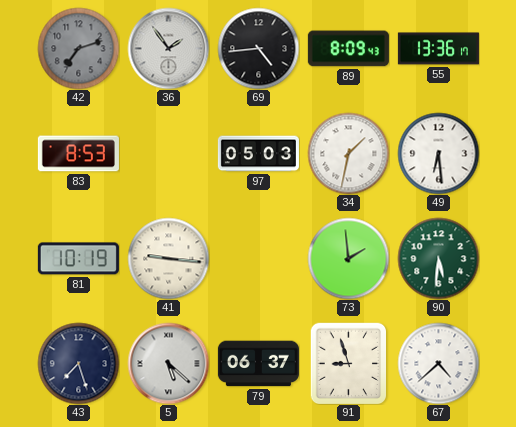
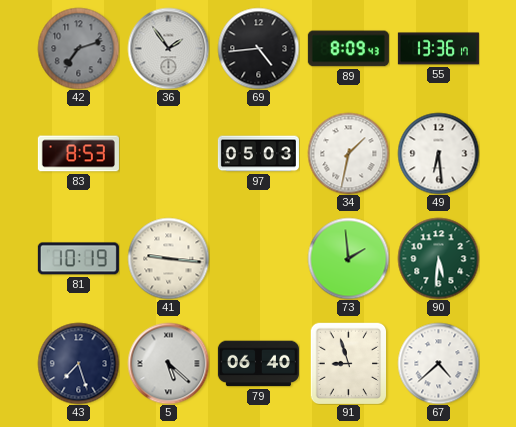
79: 06:37 -> 06:40
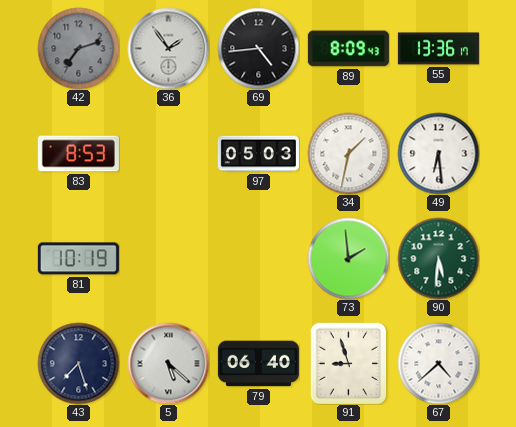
41: 9:16 -> none
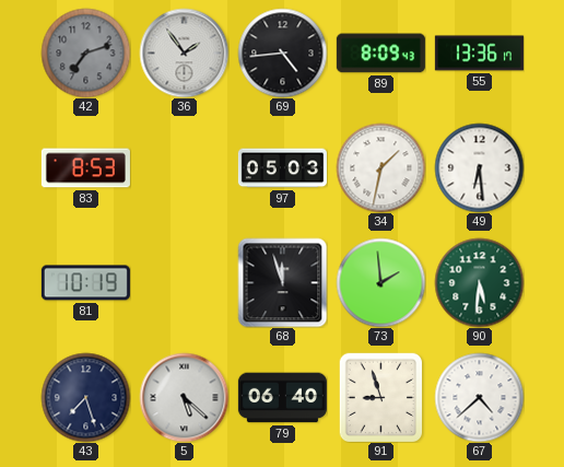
68: none -> 11:57
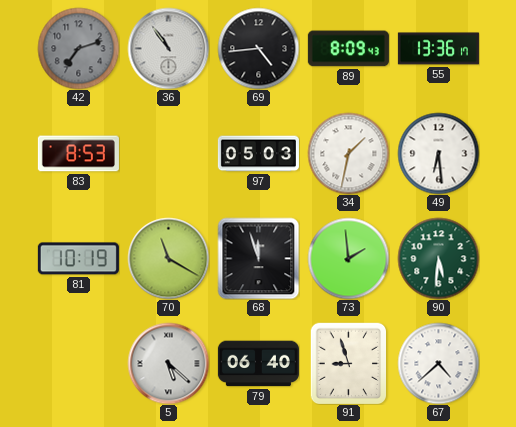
36: 1:54 -> 10:54
70: none -> 11:20
43: 7:27 -> none
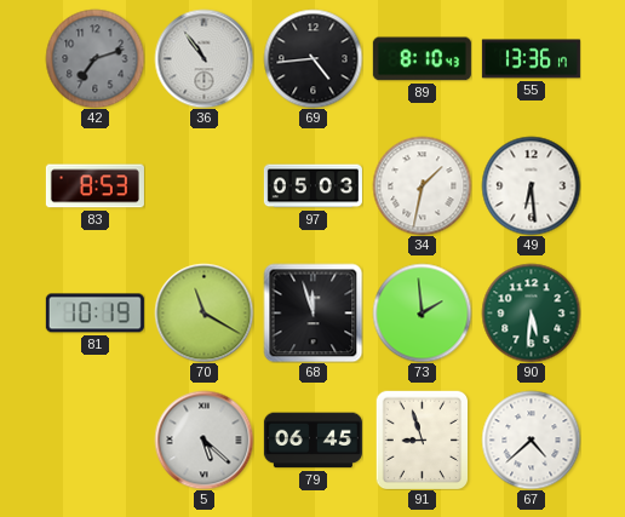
89: 8:09 -> 8:10
79: 06:40 -> 06:45
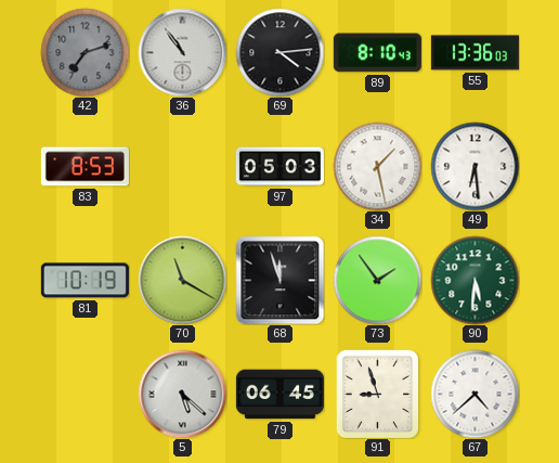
69: 4:44 -> 4:14
55: 13:36:17 -> 13:36:03
34: 1:32 -> 1:28
73: 1:59 -> 1:54
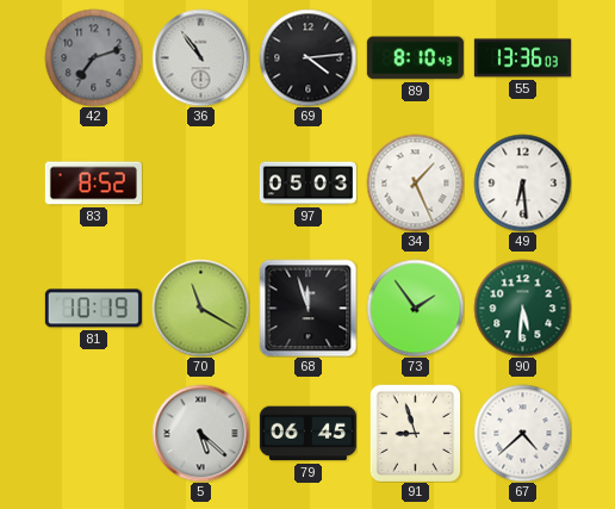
83: 8:53 -> 8:52
34: 1:28 -> 1:26
